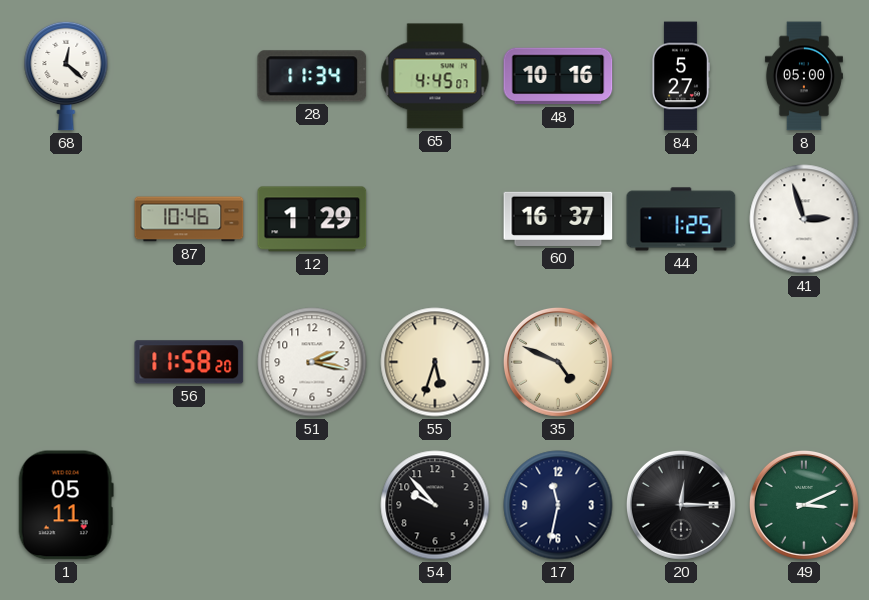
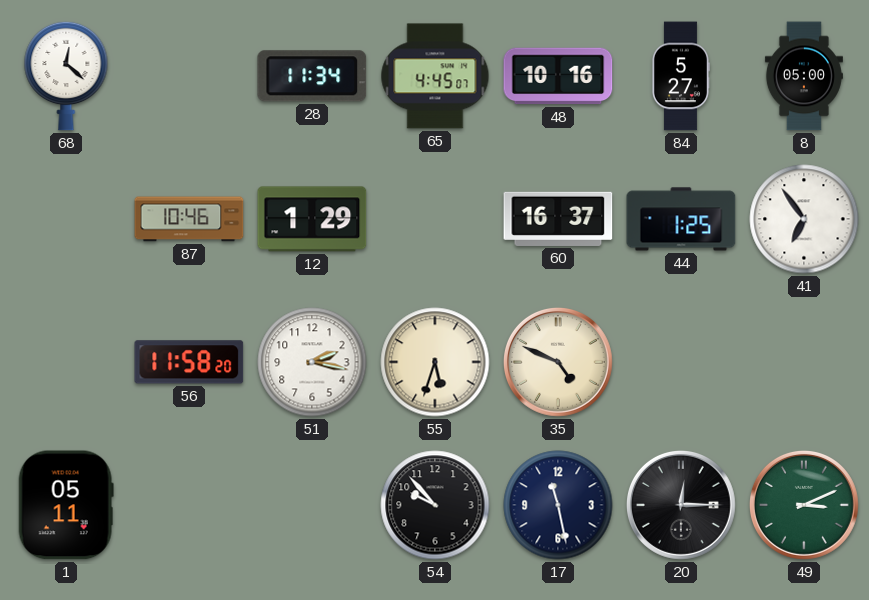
41: 2:57 -> 6:54
17: 11:32 -> 11:28
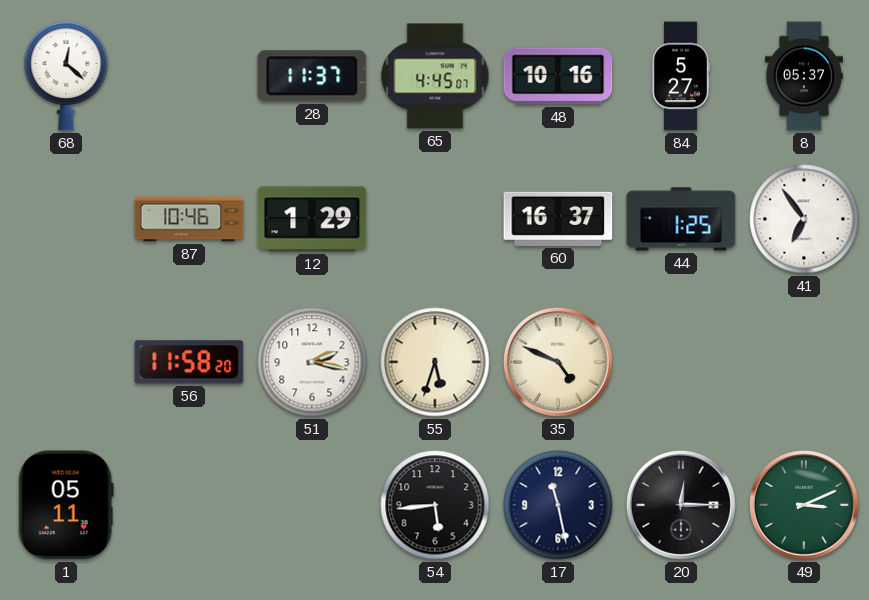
28: 11:34 -> 11:37
8: 05:00 -> 05:37
54: 9:53 -> 5:44
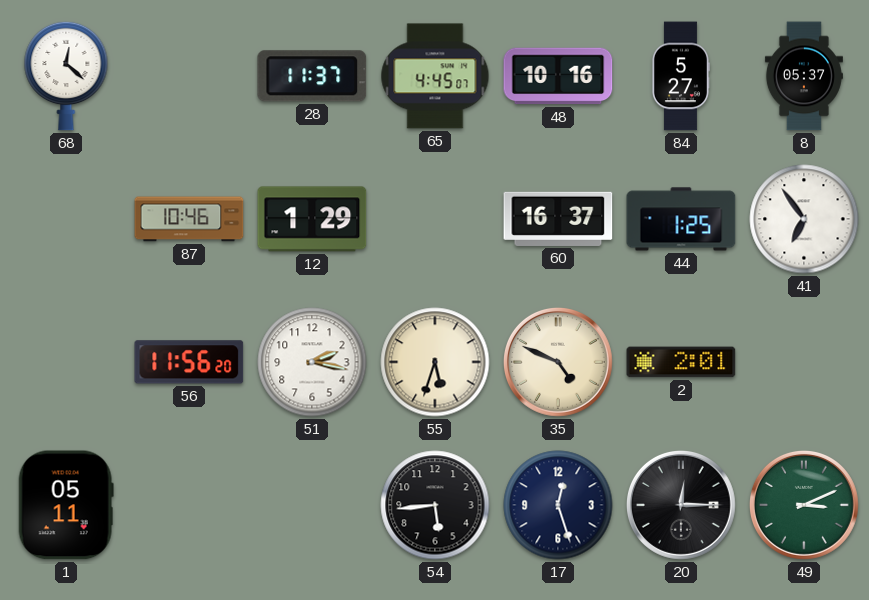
56: 11:58 -> 11:56
2: none -> 2:01
17: 11:28 -> 12:27
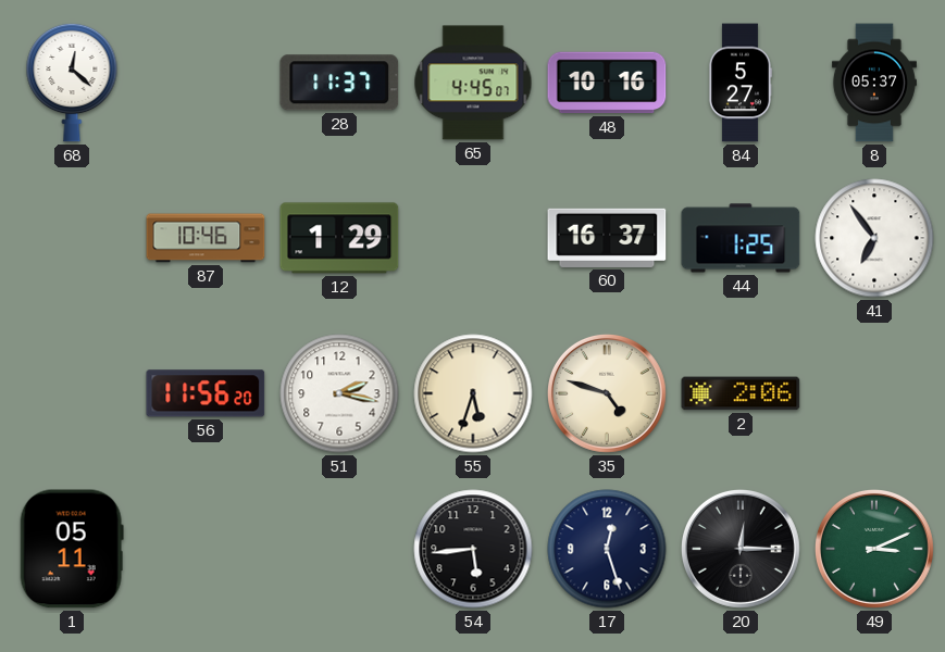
35: 4:49 -> 4:48
2: 2:01 -> 2:06
